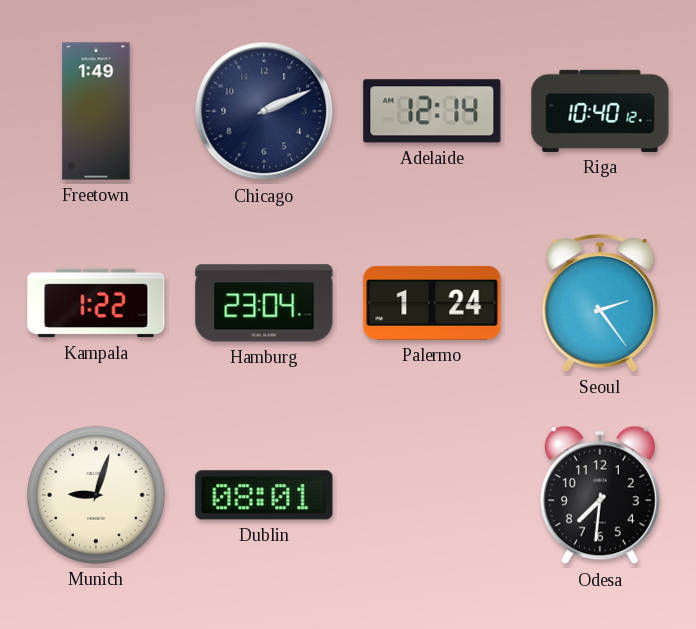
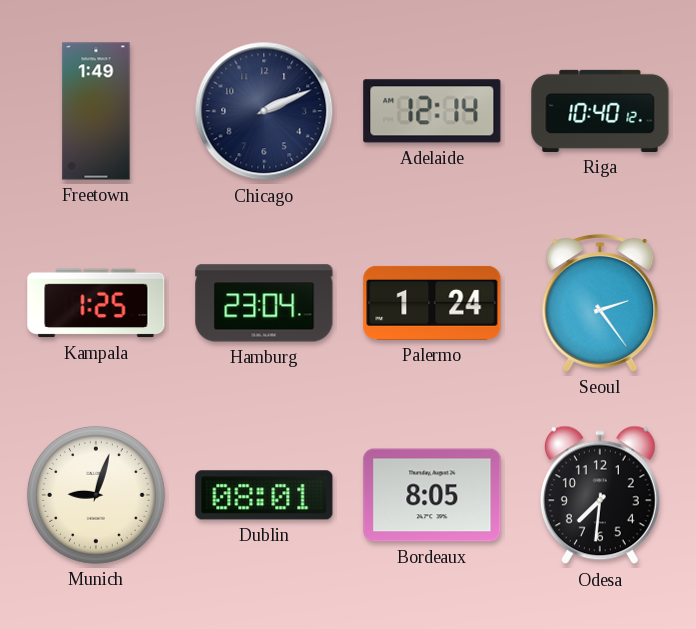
Kampala: 1:22 -> 1:25
Bordeaux: none -> 8:05
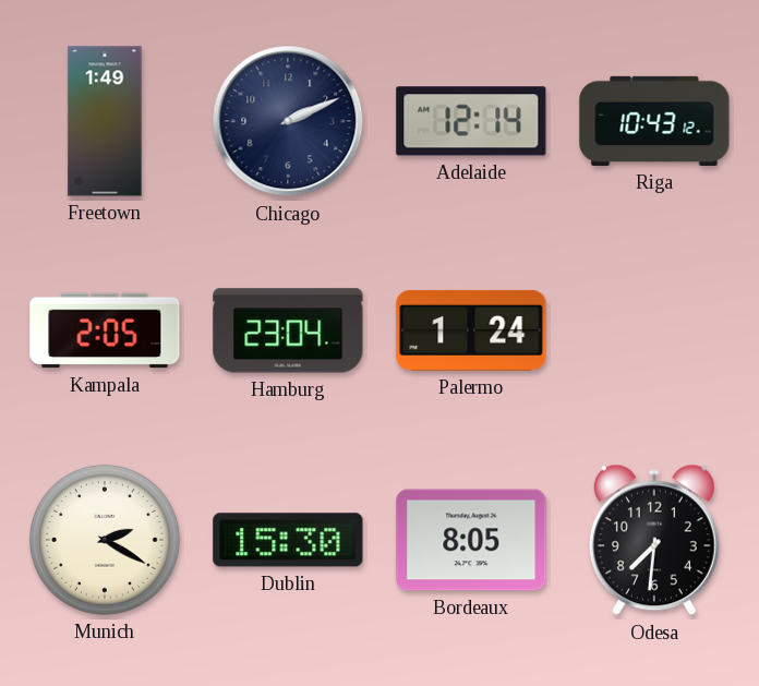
Riga: 10:40 -> 10:43
Kampala: 1:25 -> 2:05
Seoul: 2:24 -> none
Munich: 9:03 -> 2:20
Dublin: 08:01 -> 15:30
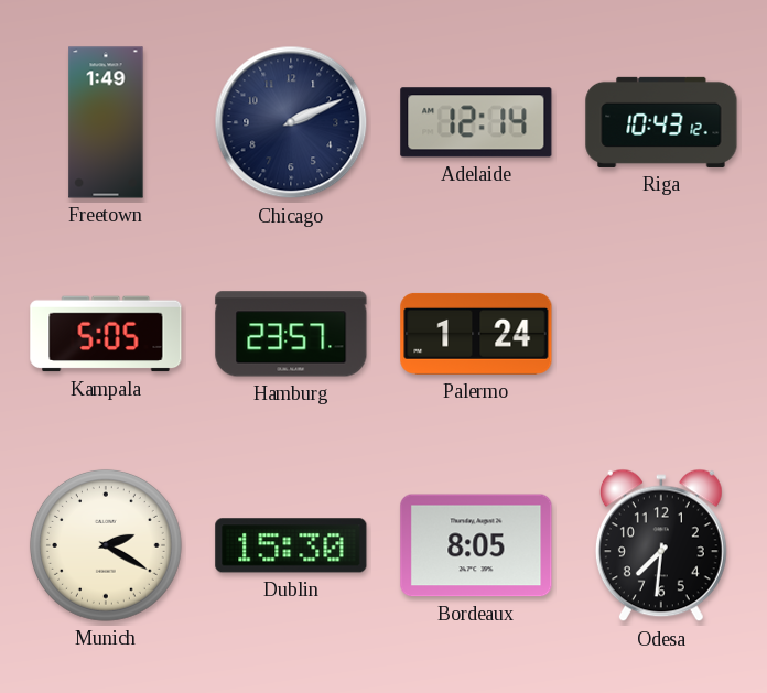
Kampala: 2:05 -> 5:05
Hamburg: 23:04 -> 23:57
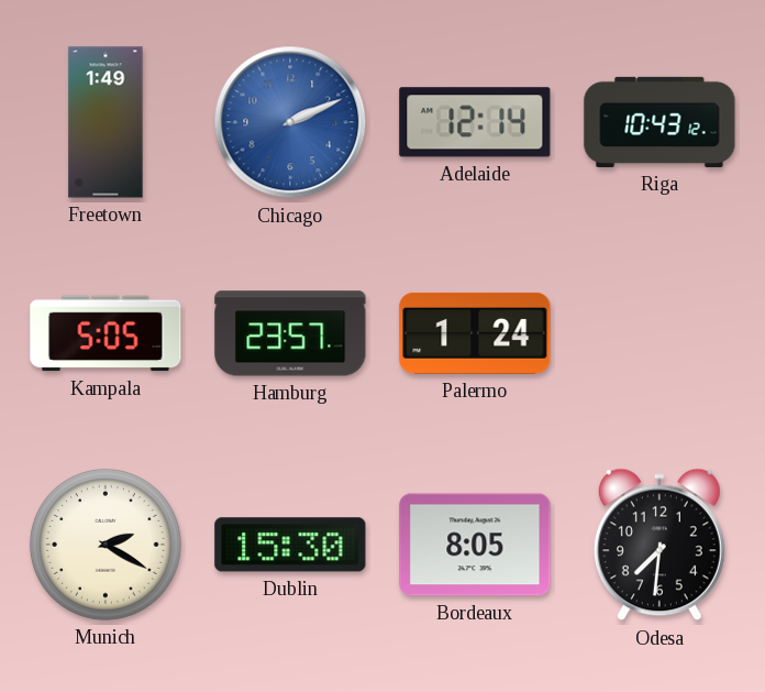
Chicago dial: navy -> blue
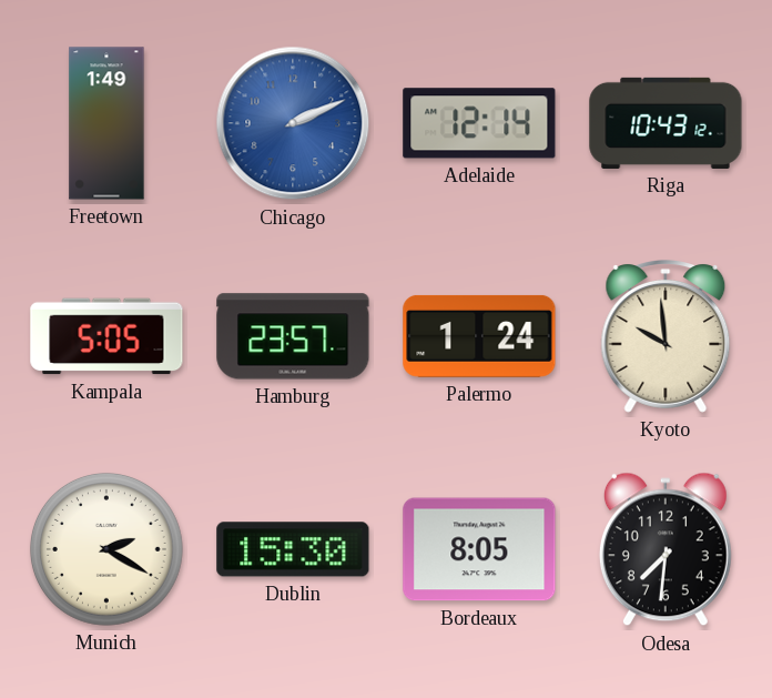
Kyoto: none -> 9:59
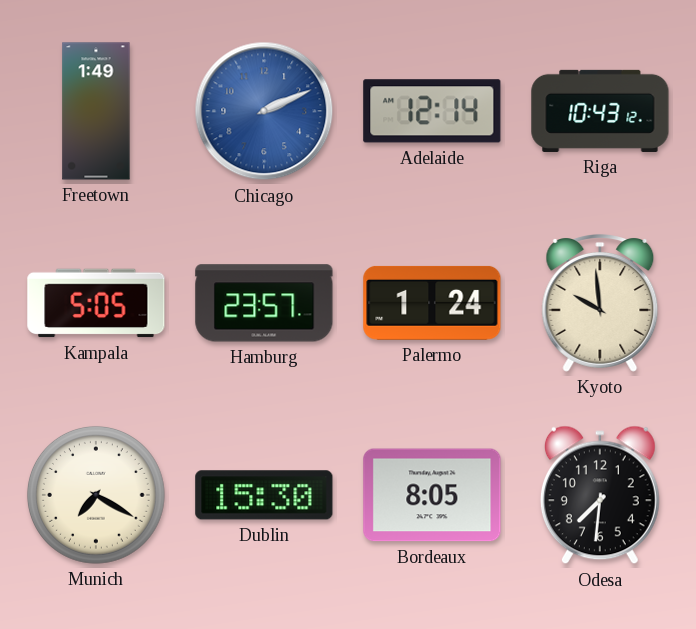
Munich: 2:20 -> 7:20
